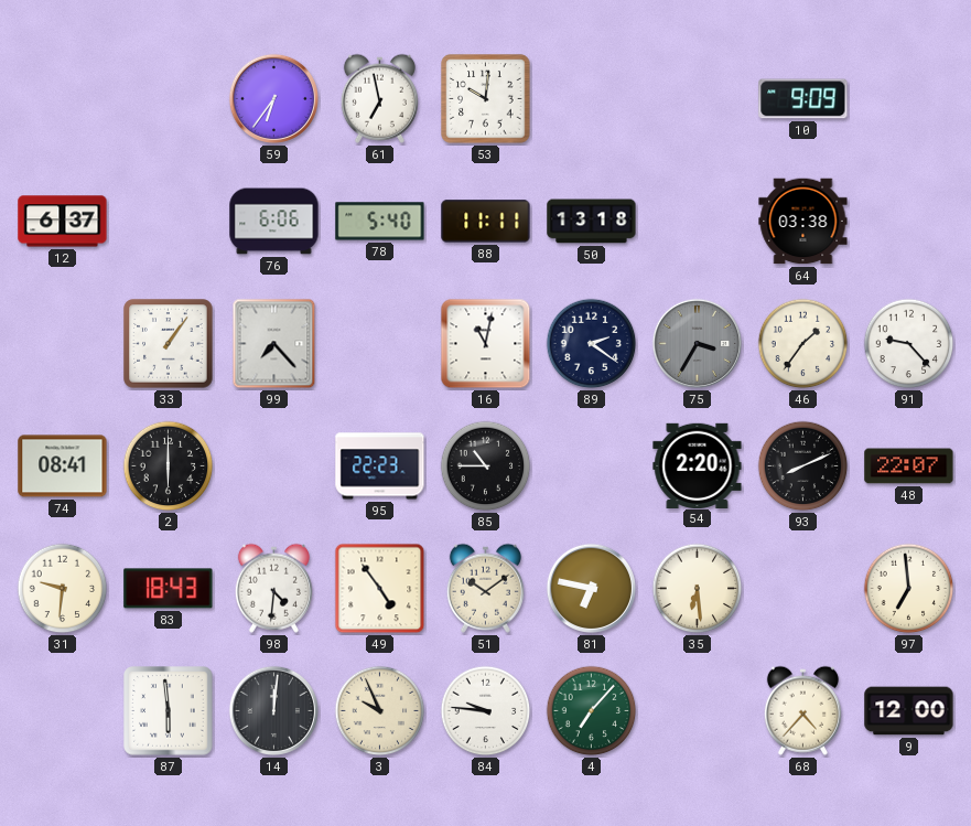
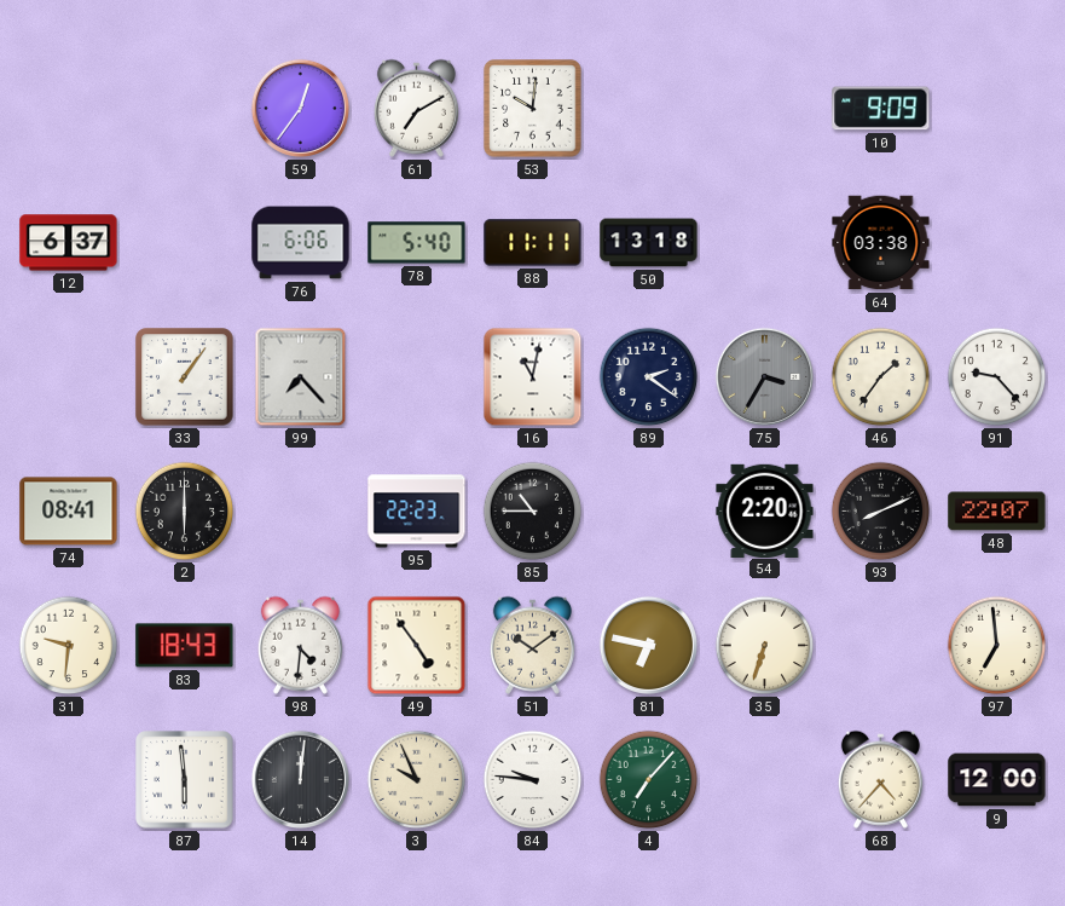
59: 6:36 -> 12:36
61: 6:58 -> 7:10
35: 6:29 -> 6:33
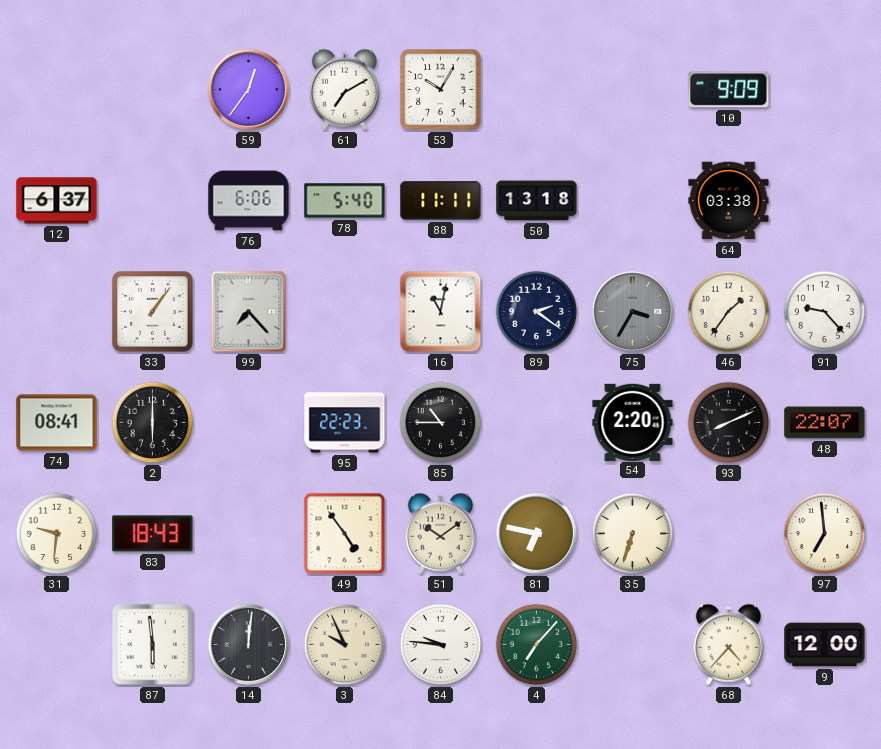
53: 10:01 -> 10:05
98: 4:31 -> none
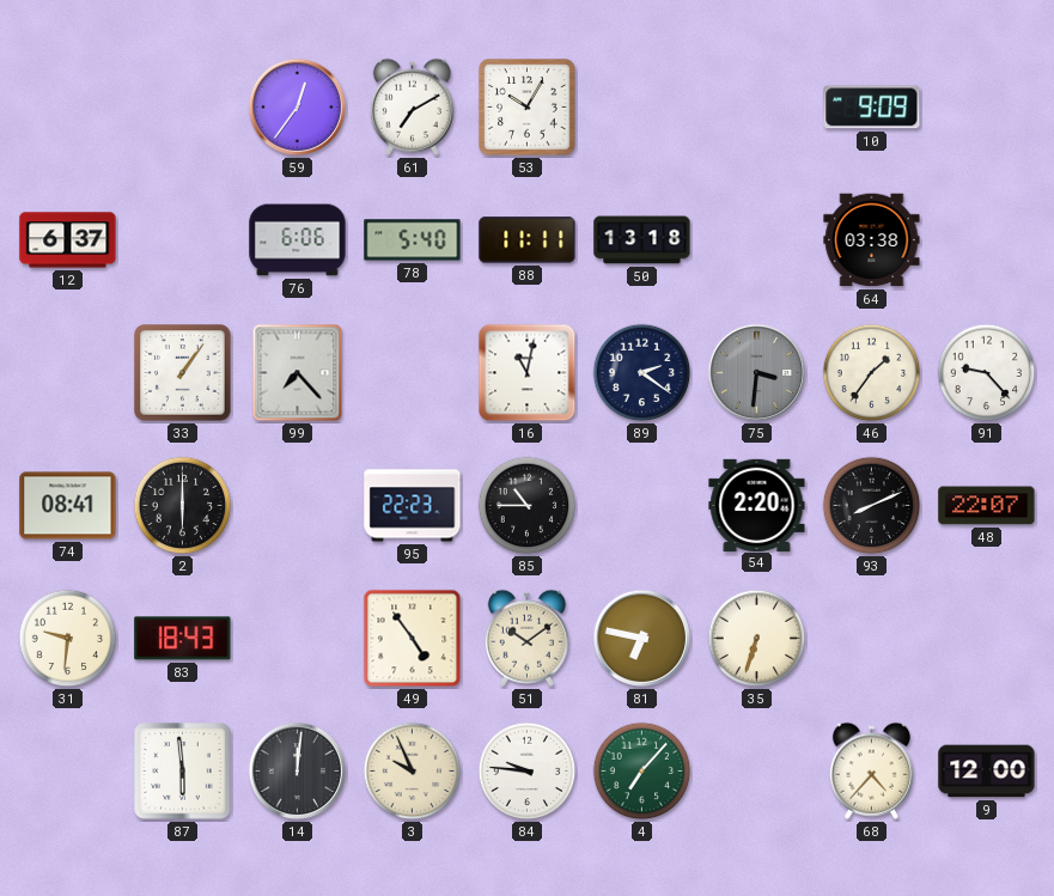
75: 3:35 -> 3:31
97: 6:59 -> none
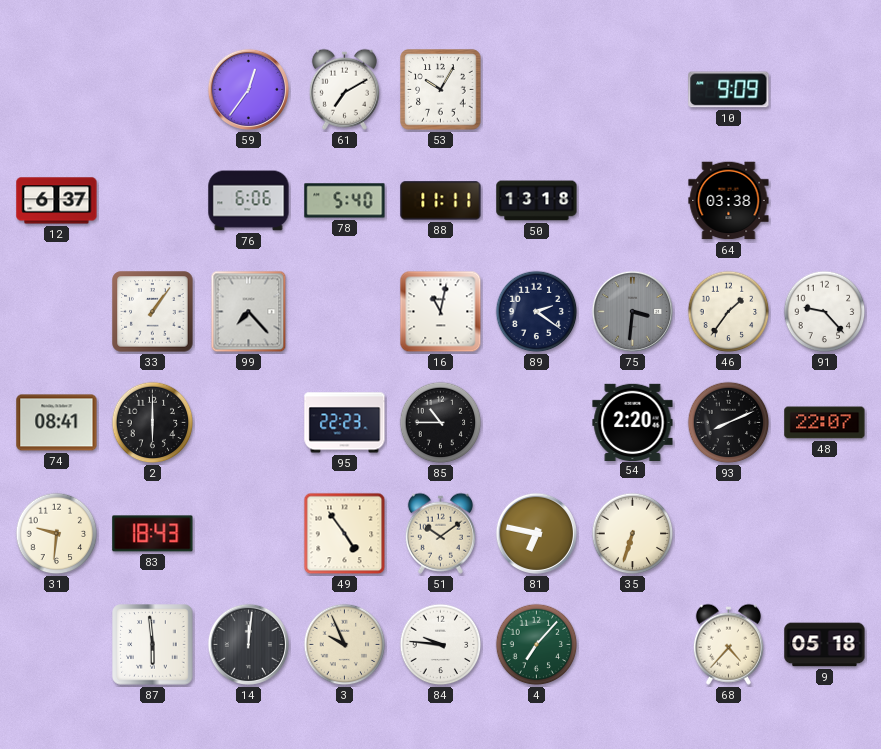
9: 12:00 -> 05:18
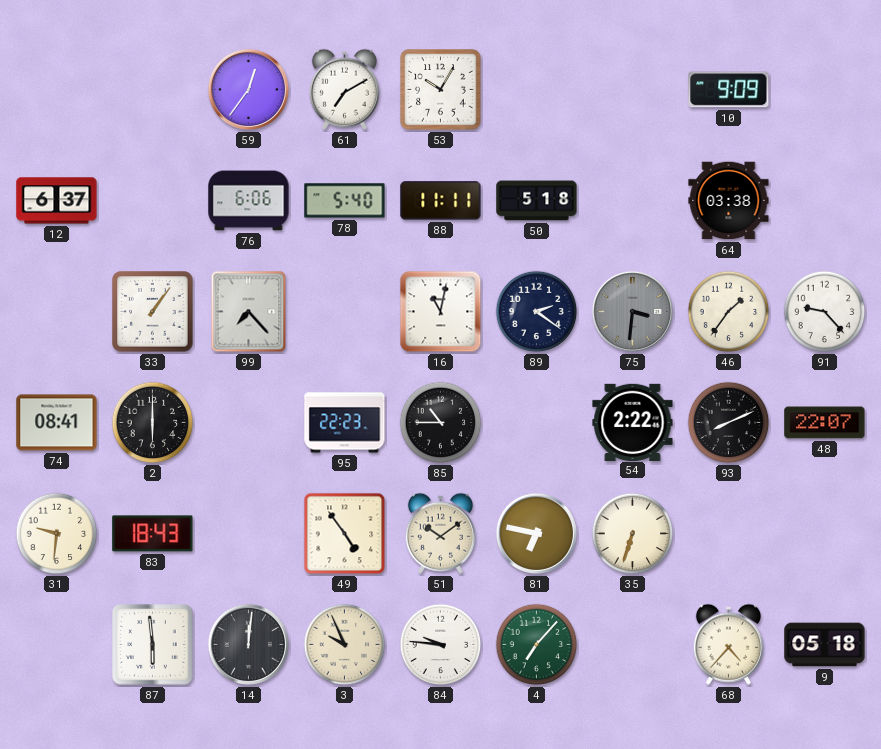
50: 13:18 -> 5:18
54: 2:20 -> 2:22
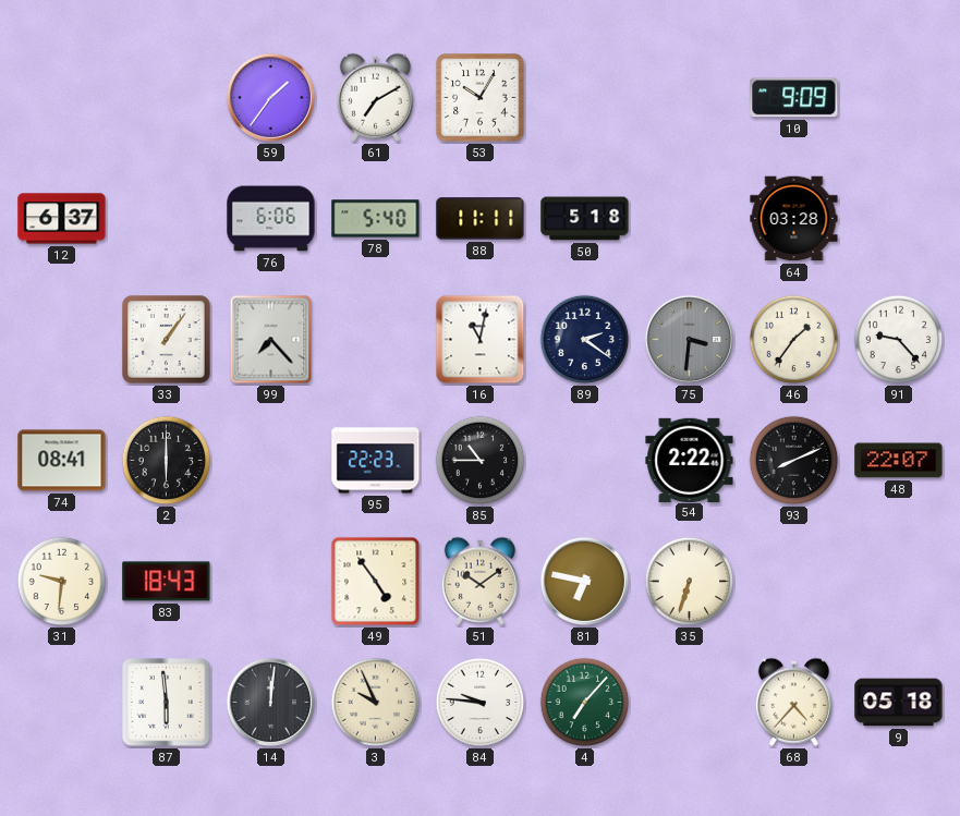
59: 12:36 -> 1:36
64: 03:38 -> 03:28
